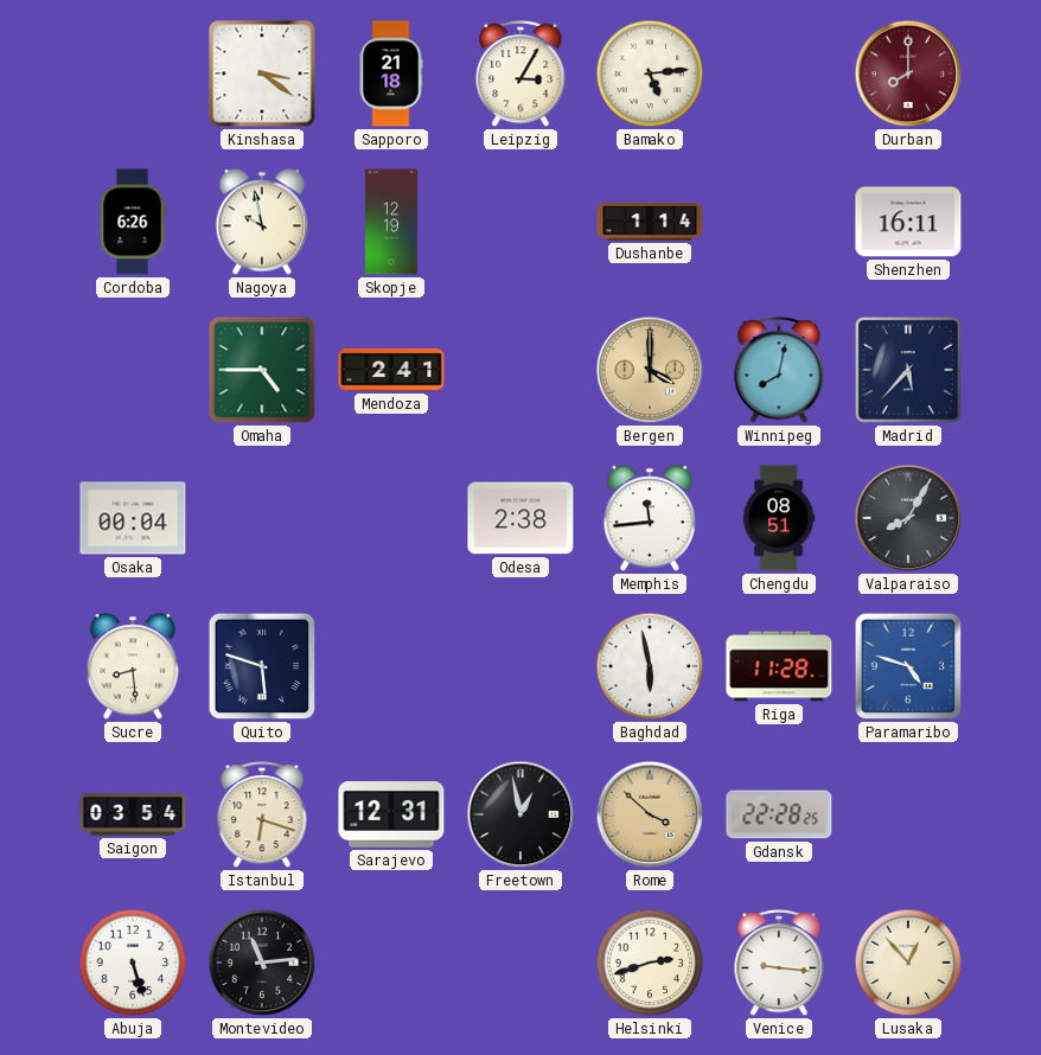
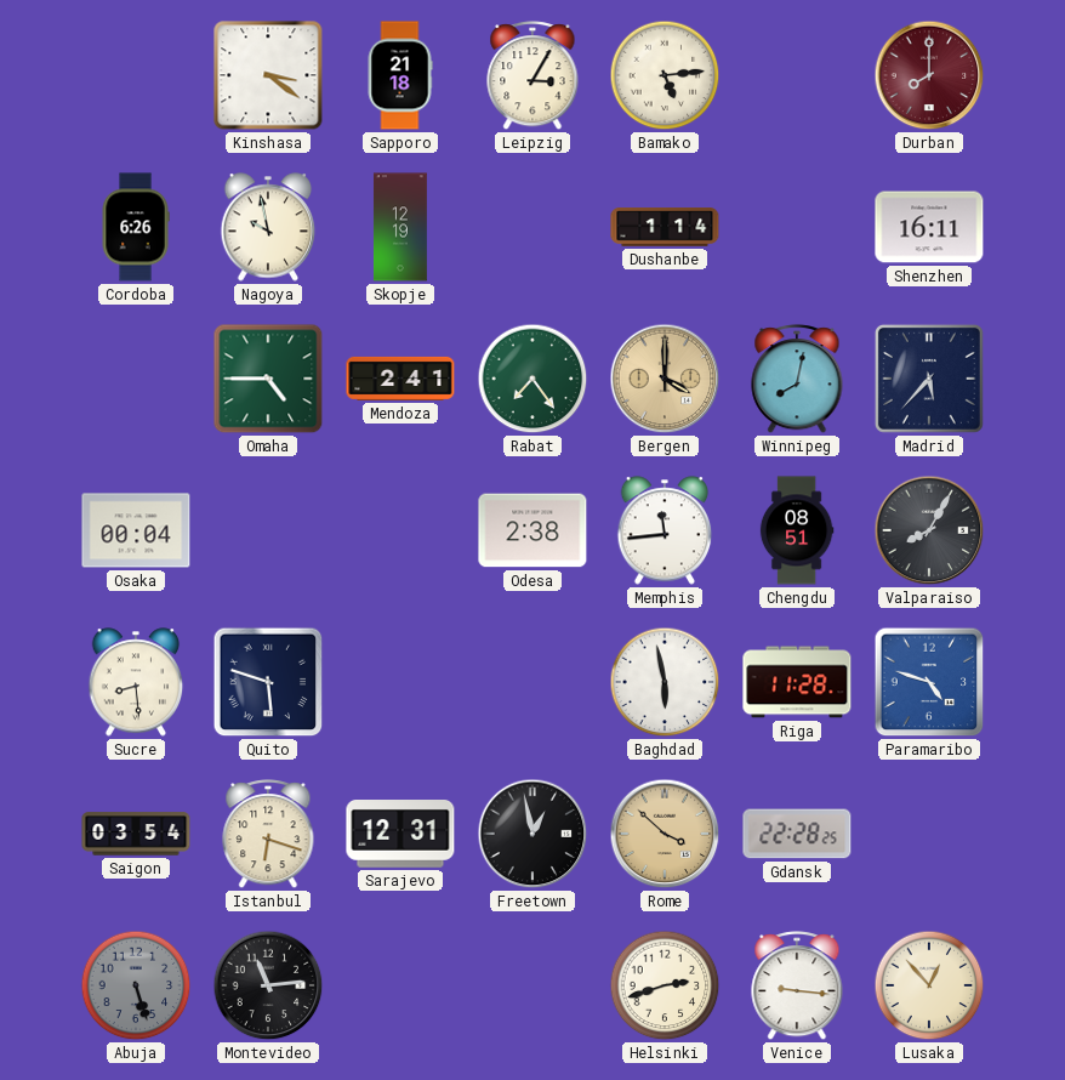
Rabat: none -> 7:24
Abuja dial: white -> grey
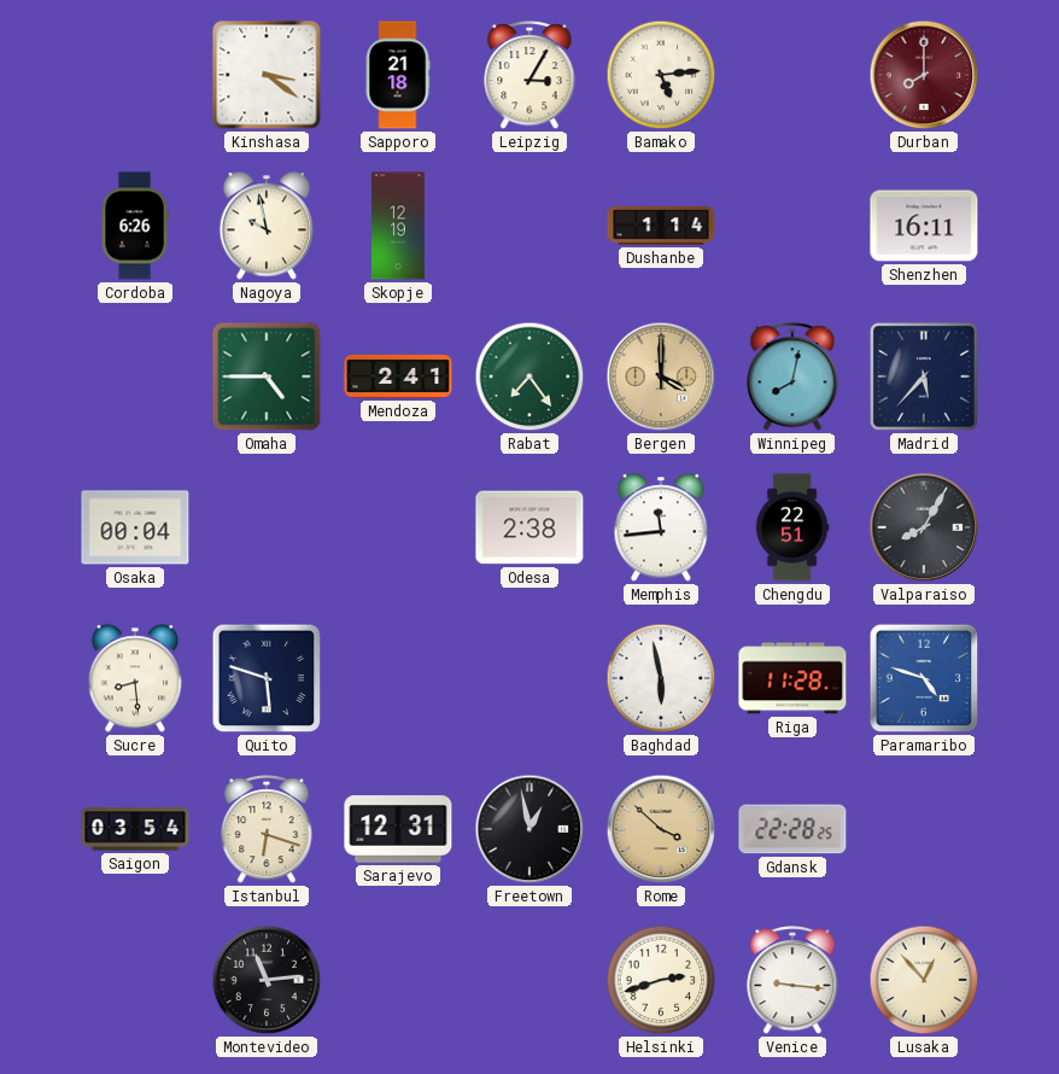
Chengdu: 08:51 -> 22:51
Abuja: 5:27 -> none
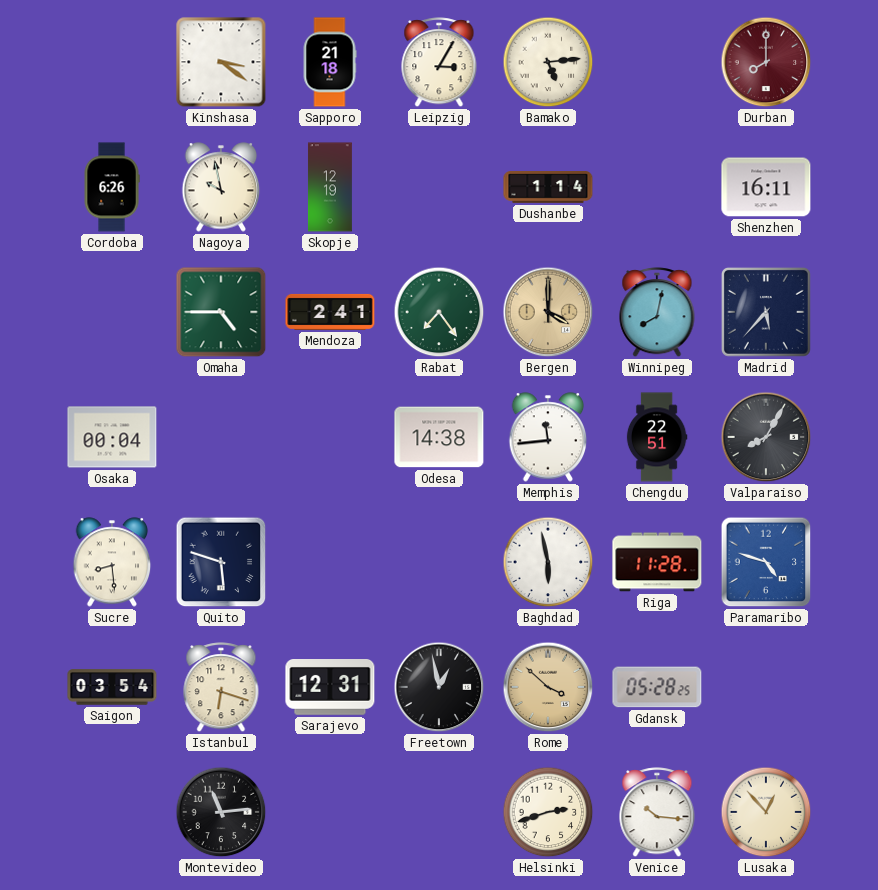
Odesa: 2:38 -> 14:38
Gdansk: 22:28 -> 05:28
Venice: 9:16 -> 10:16
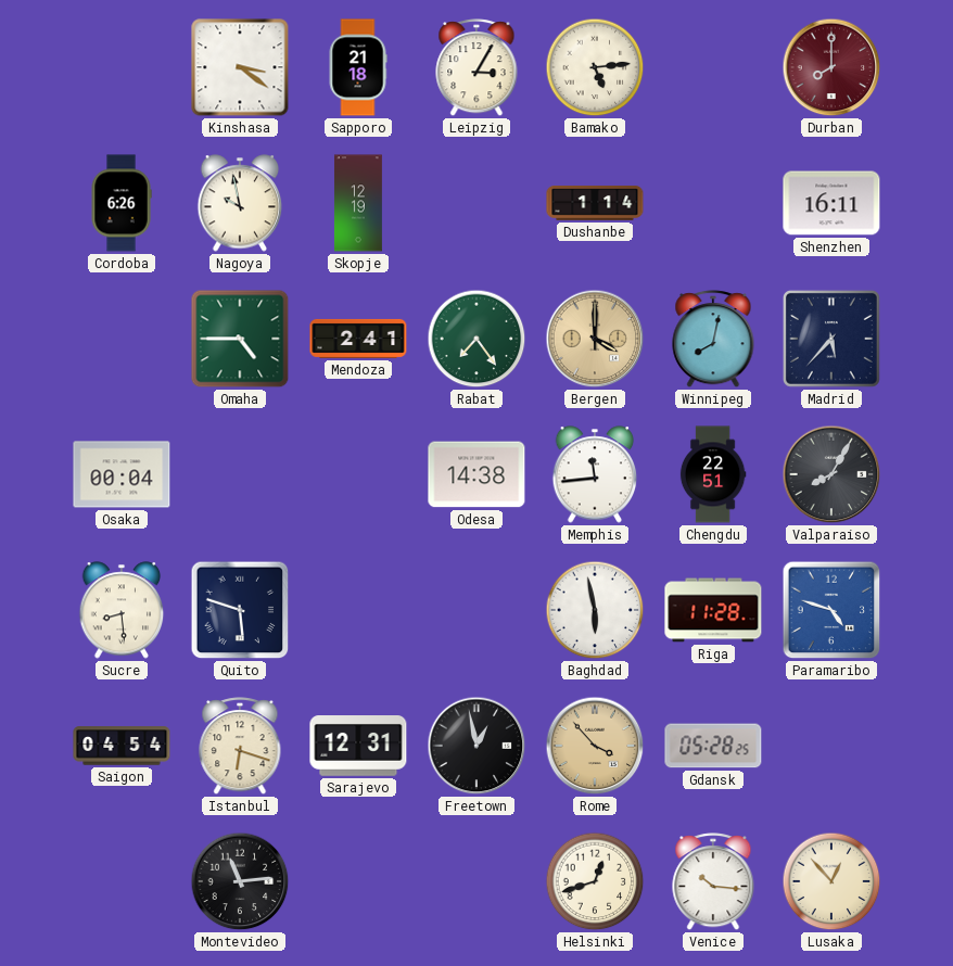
Saigon: 03:54 -> 04:54
Rome: 3:52 -> 3:53
Helsinki: 2:42 -> 12:42
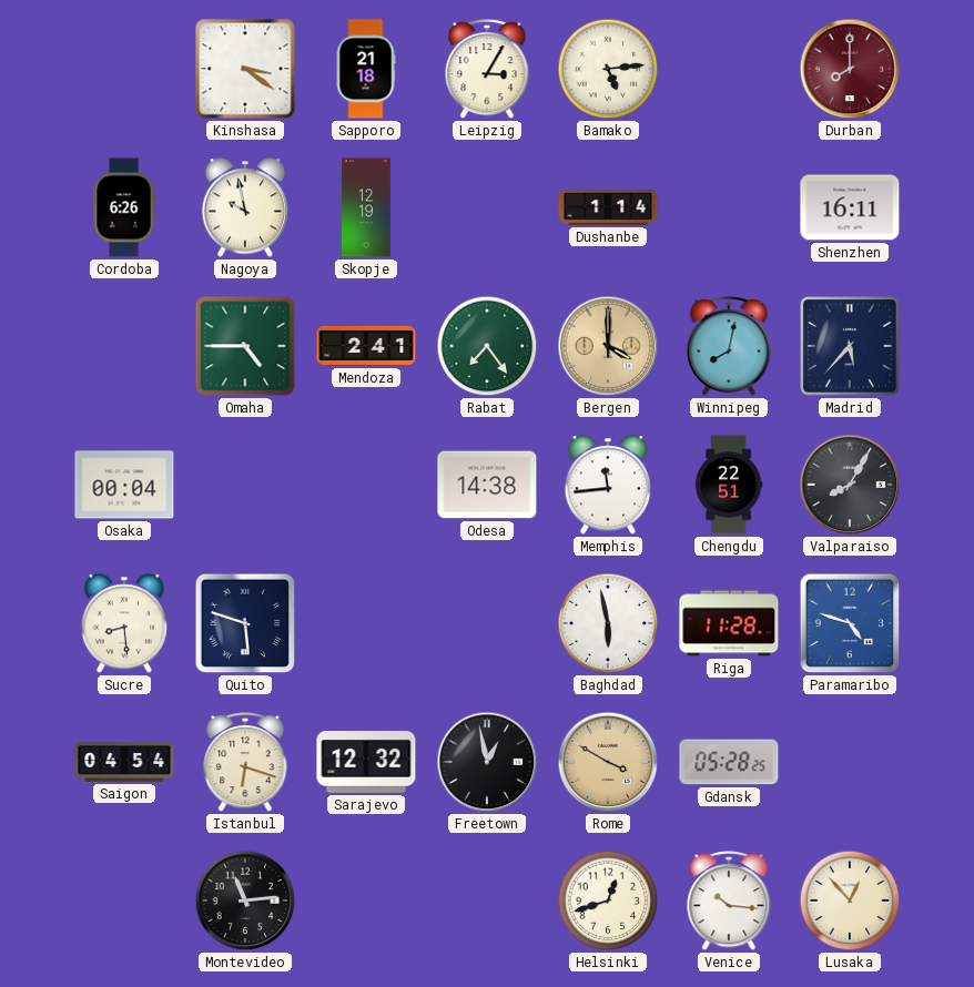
Sarajevo: 12:31 -> 12:32
Rome: 3:53 -> 3:50
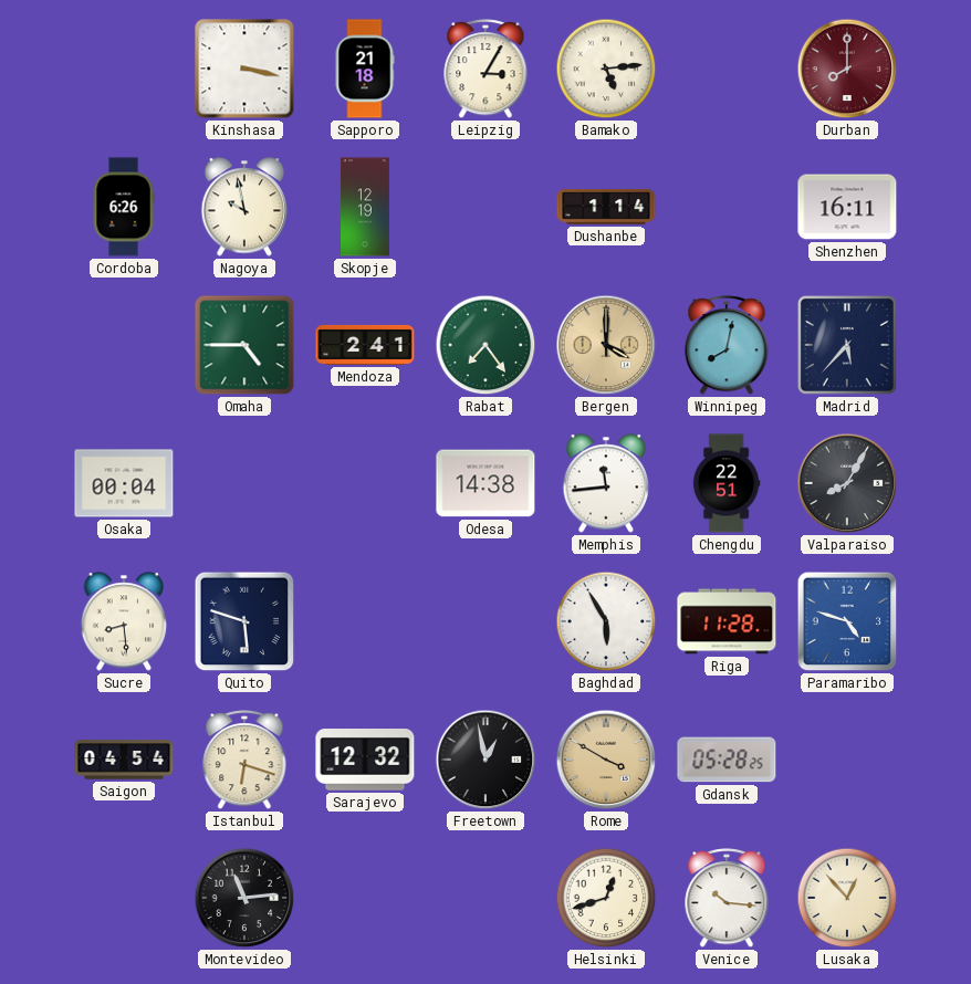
Kinshasa: 3:21 -> 3:17
Baghdad: 5:58 -> 5:55
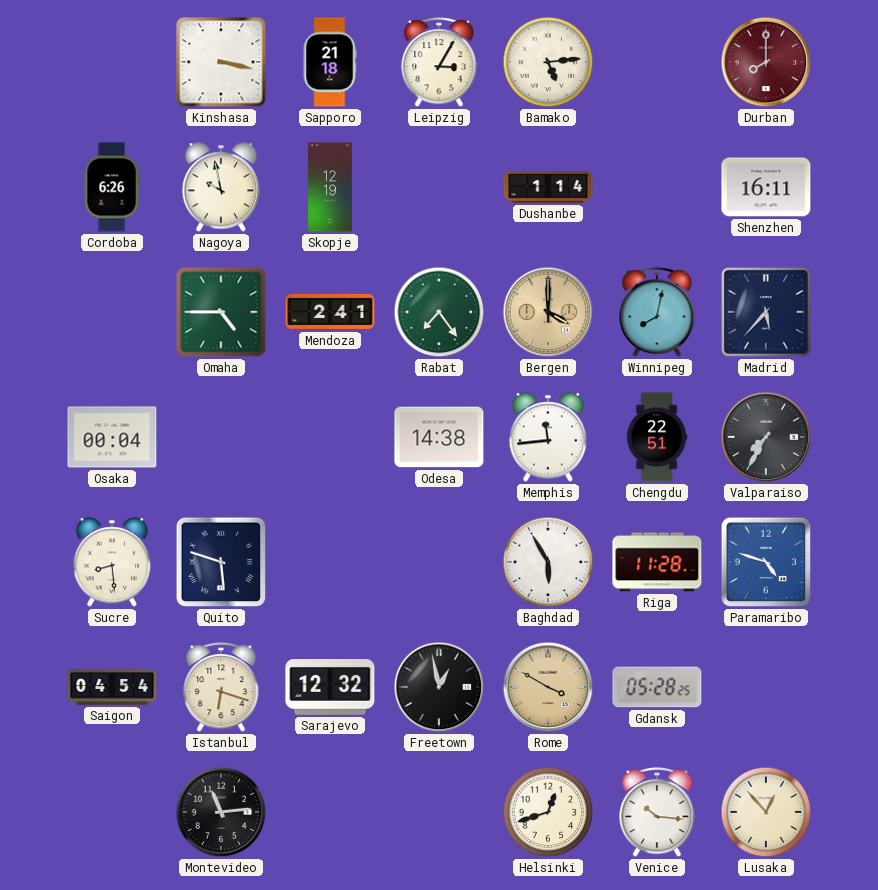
Valparaiso: 8:05 -> 7:35
